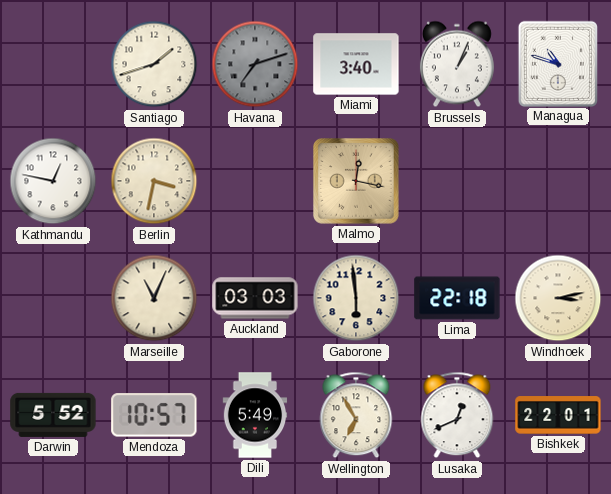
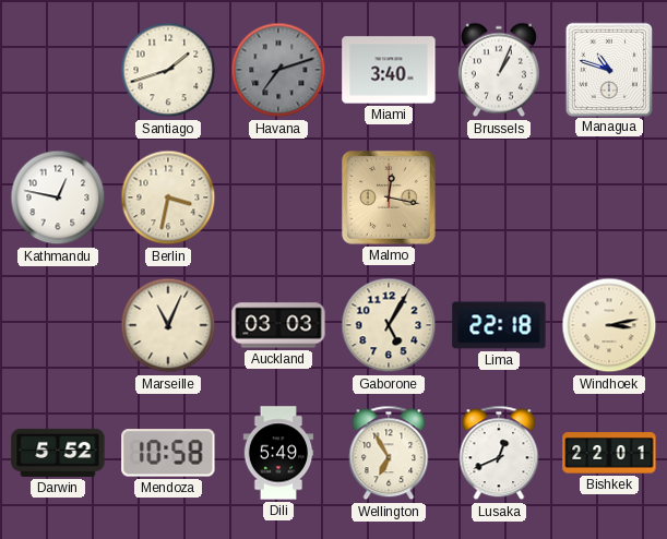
Gaborone: 5:59 -> 5:05
Mendoza: 10:57 -> 10:58
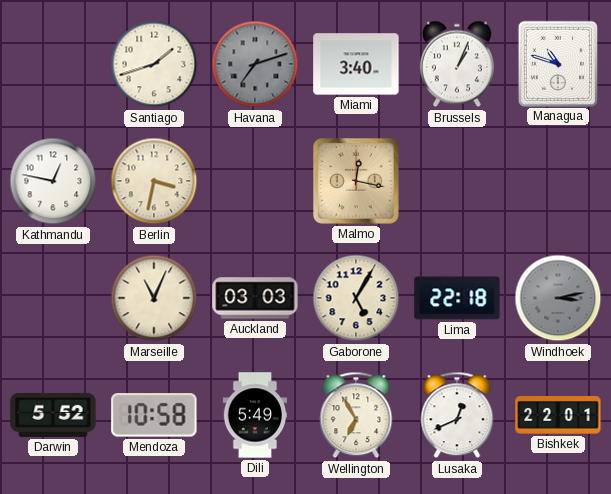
Windhoek dial: cream -> grey
